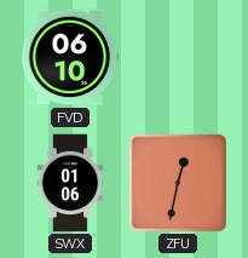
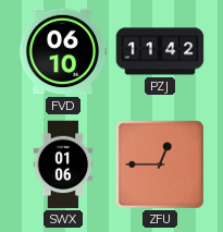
PZJ: none -> 11:42
ZFU: 12:32 -> 12:45
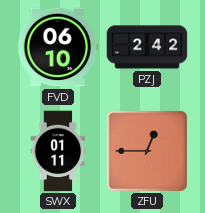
PZJ: 11:42 -> 2:42
SWX: 01:06 -> 01:11
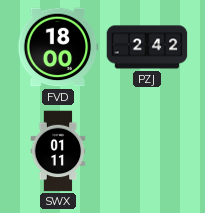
FVD: 06:10 -> 18:00
ZFU: 12:45 -> none
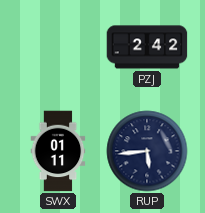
FVD: 18:00 -> none
RUP: none -> 5:44
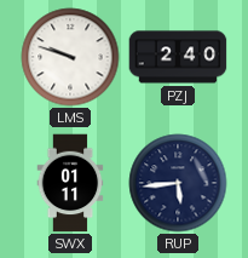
LMS: none -> 9:48
PZJ: 2:42 -> 2:40
